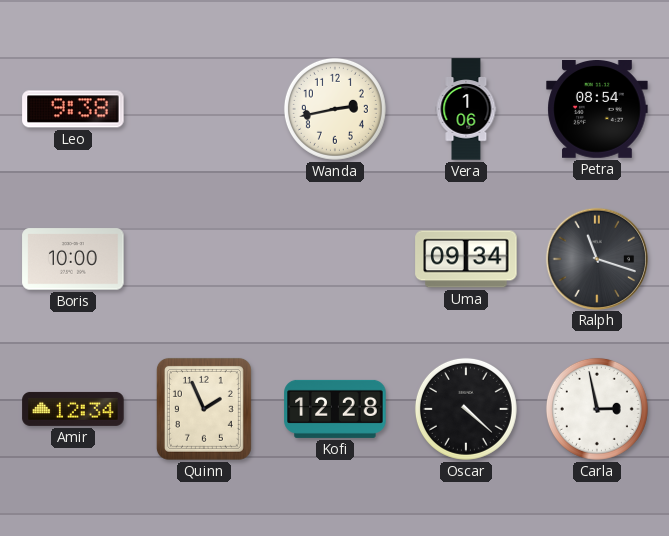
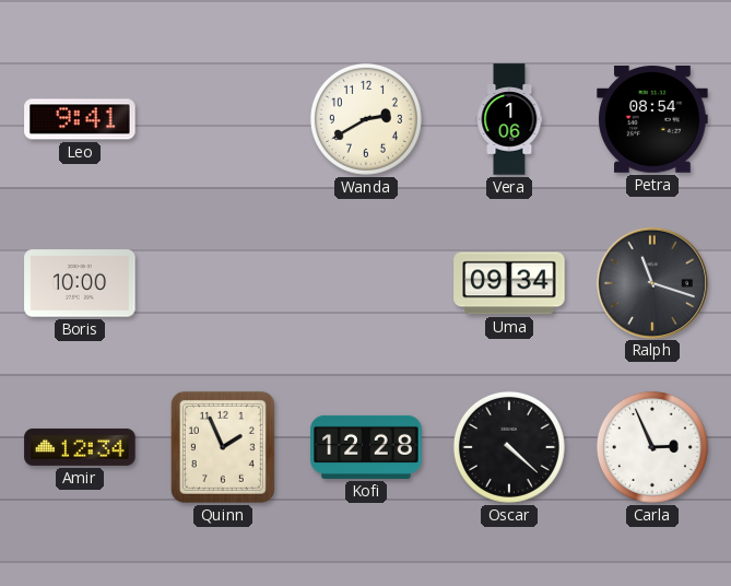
Leo: 9:38 -> 9:41
Wanda: 2:43 -> 2:40
Carla: 2:58 -> 2:56
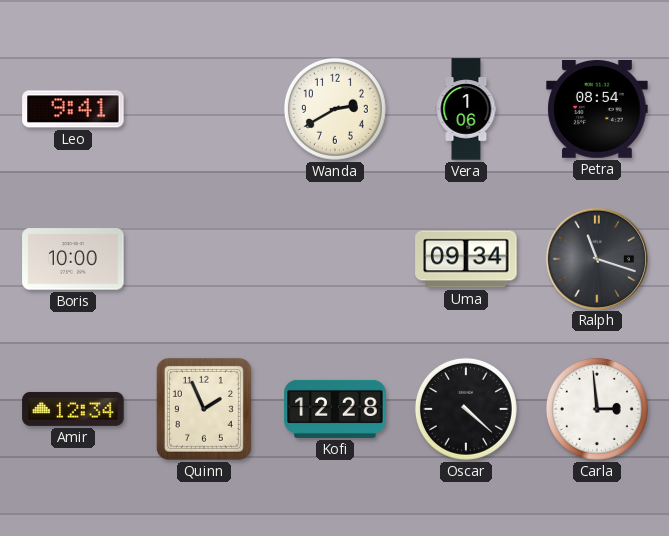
Carla: 2:56 -> 2:59
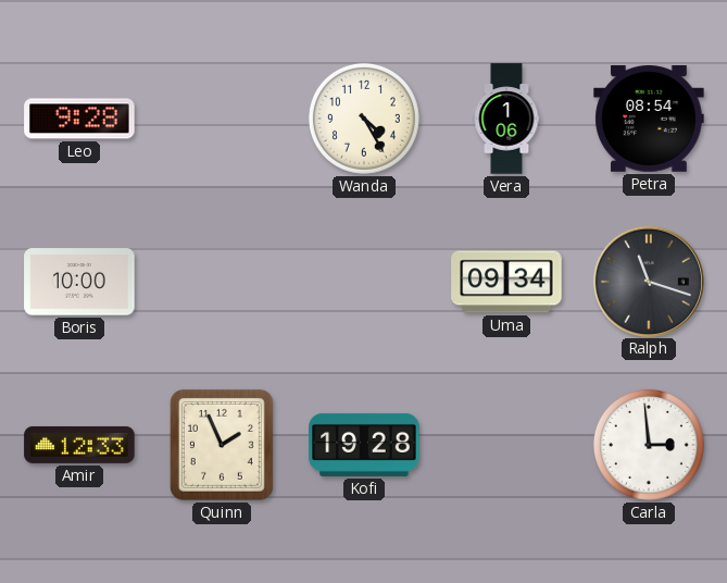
Leo: 9:41 -> 9:28
Wanda: 2:40 -> 4:25
Amir: 12:34 -> 12:33
Kofi: 12:28 -> 19:28
Oscar: 4:22 -> none
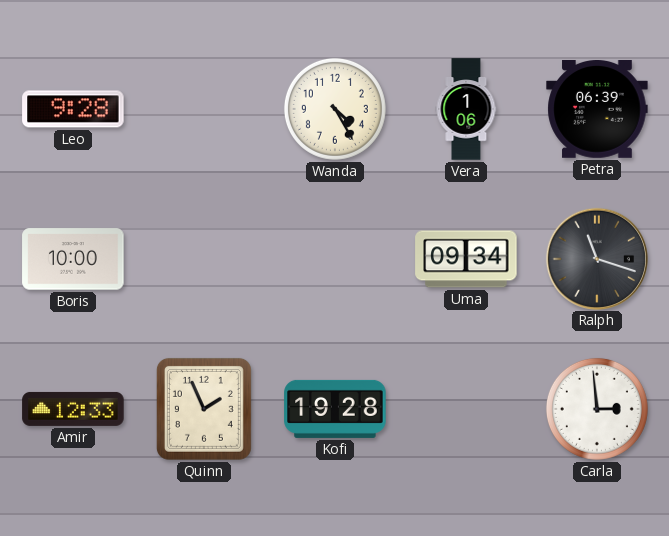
Petra: 08:54 -> 06:39
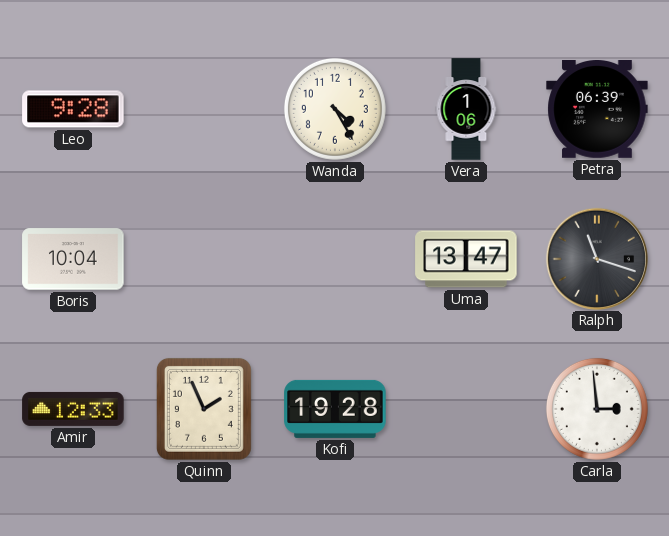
Boris: 10:00 -> 10:04
Uma: 09:34 -> 13:47
